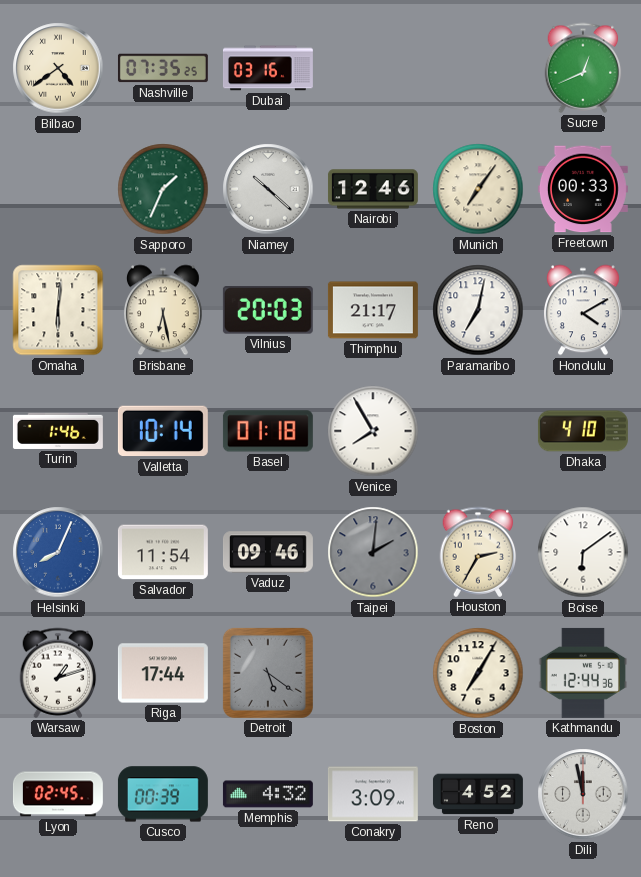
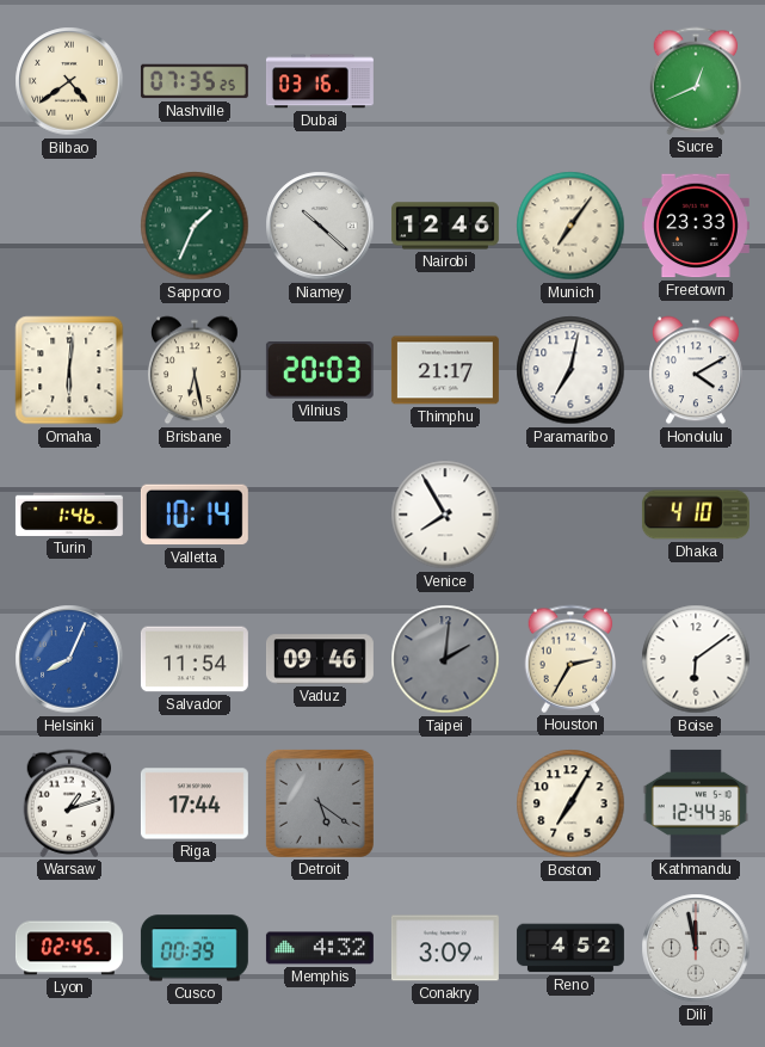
Freetown: 00:33 -> 23:33
Basel: 01:18 -> none
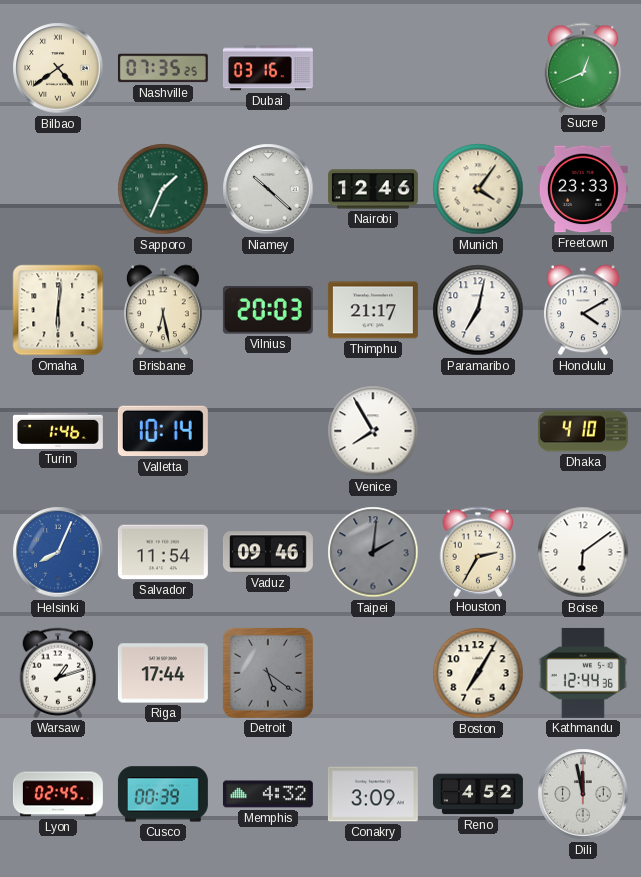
Munich: 7:06 -> 4:06
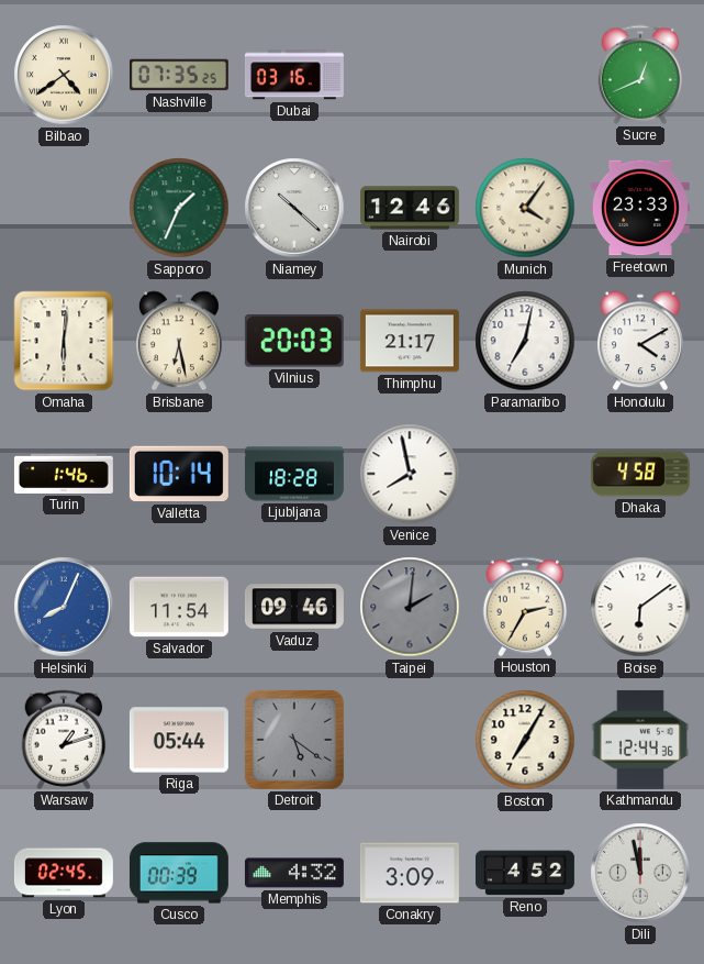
Ljubljana: none -> 18:28
Venice: 7:55 -> 7:58
Dhaka: 4:10 -> 4:58
Riga: 17:44 -> 05:44
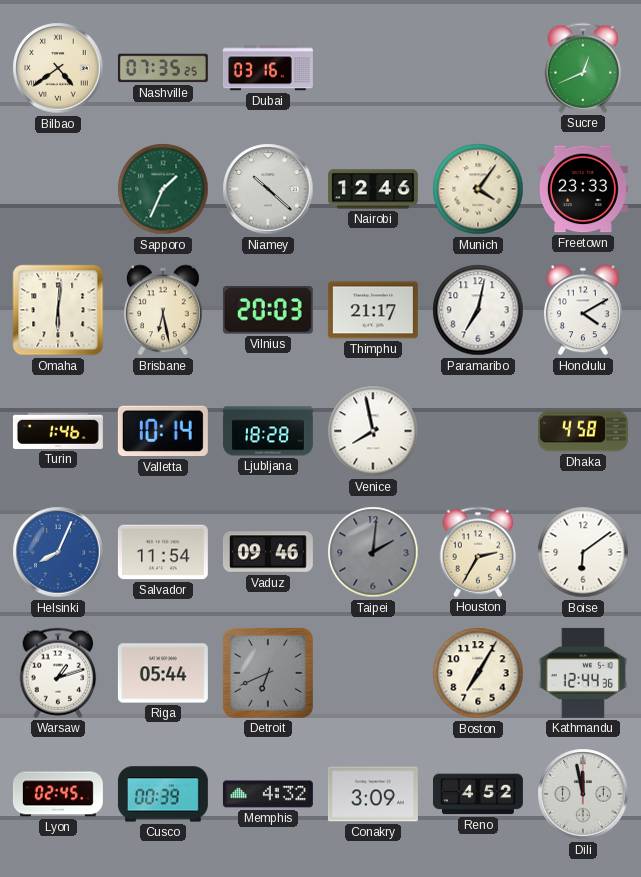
Detroit: 5:21 -> 6:41
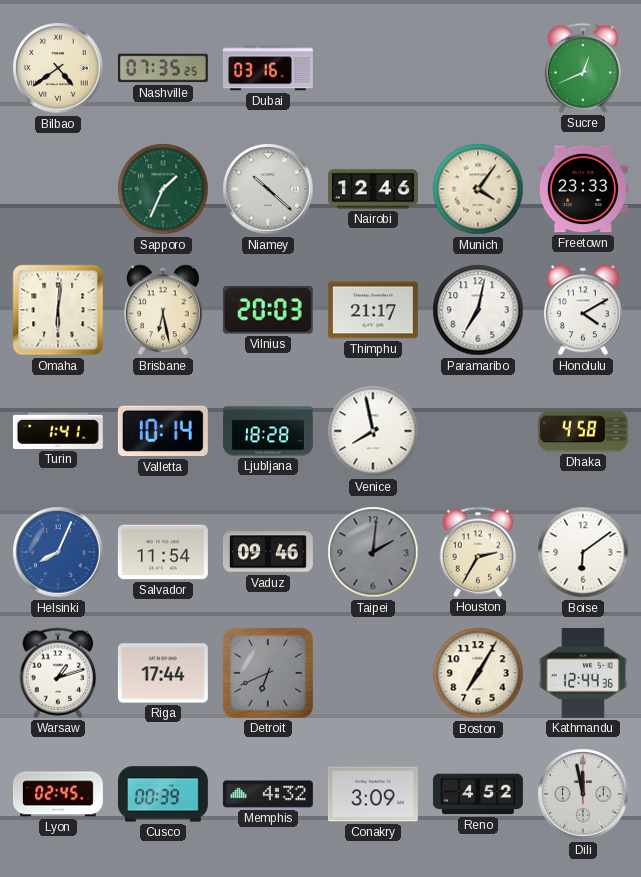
Turin: 1:46 -> 1:41
Riga: 05:44 -> 17:44
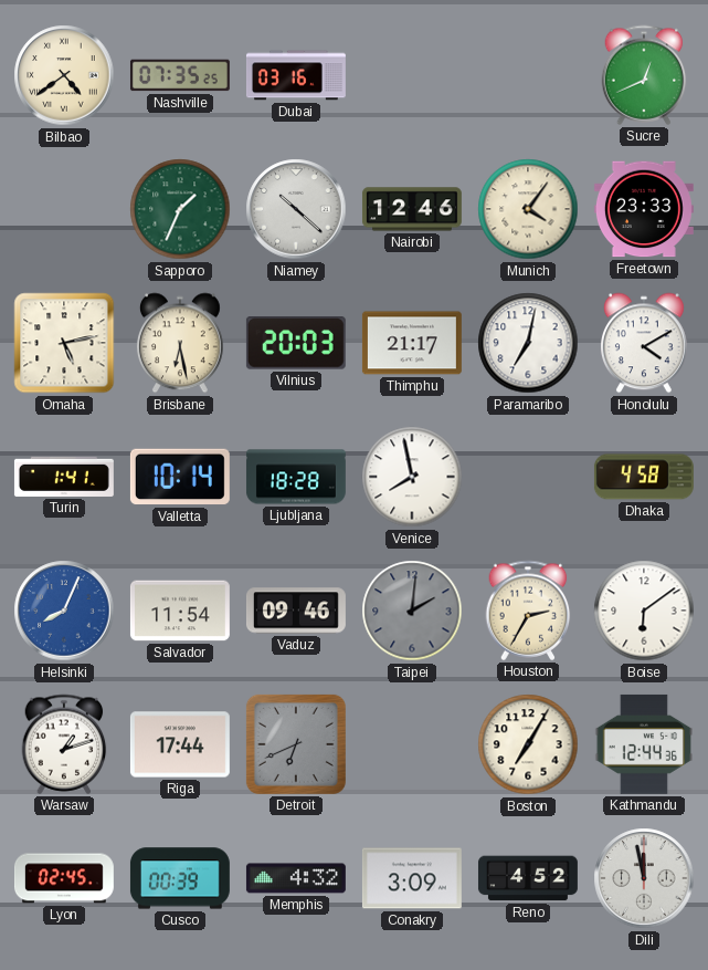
Omaha: 6:01 -> 5:13
